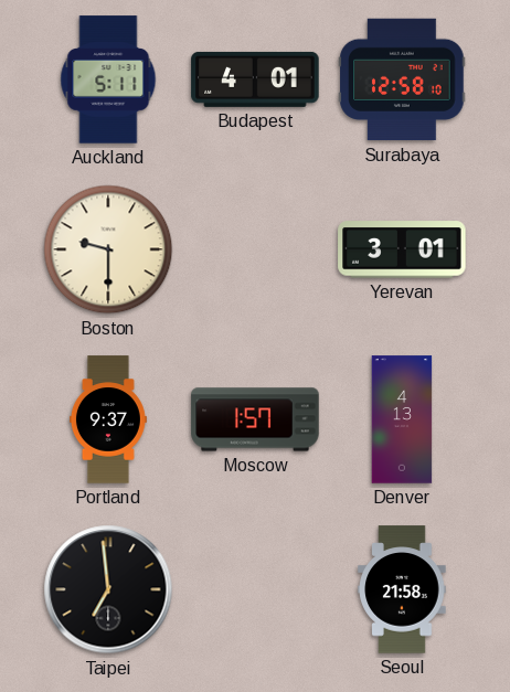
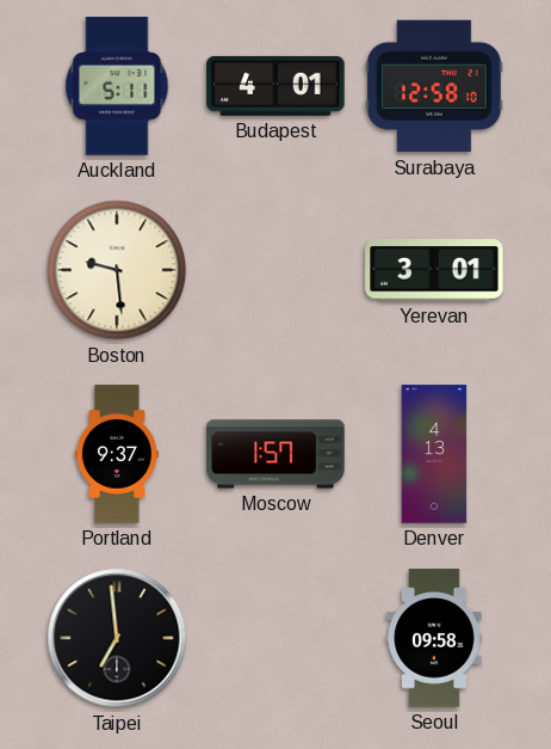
Boston: 9:30 -> 9:29
Seoul: 21:58 -> 09:58
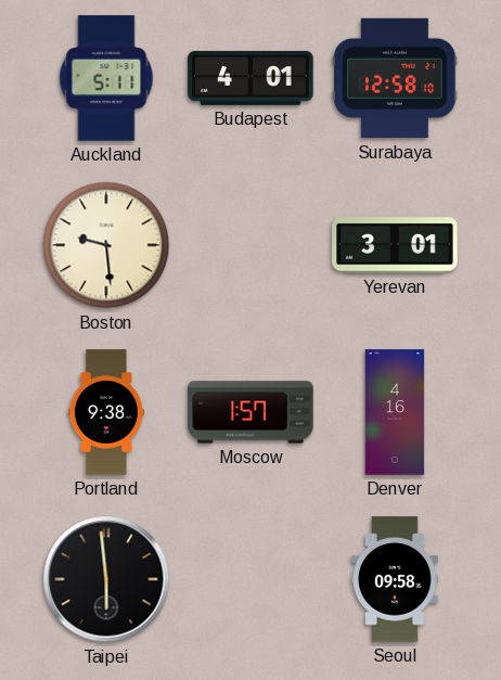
Portland: 9:37 -> 9:38
Denver: 4:13 -> 4:16
Taipei: 6:59 -> 5:59
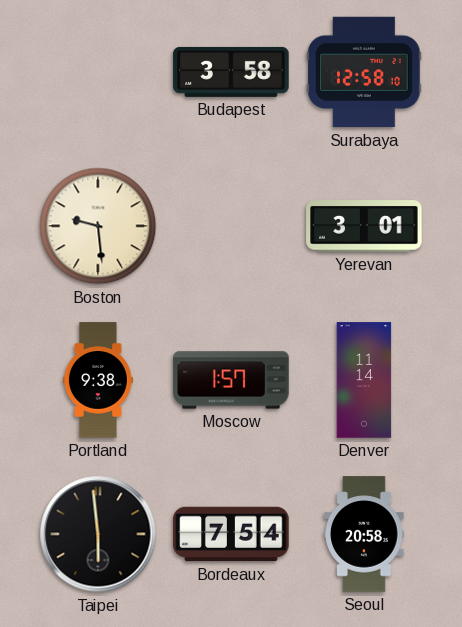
Auckland: 5:11 -> none
Budapest: 4:01 -> 3:58
Denver: 4:16 -> 11:14
Bordeaux: none -> 7:54
Seoul: 09:58 -> 20:58
